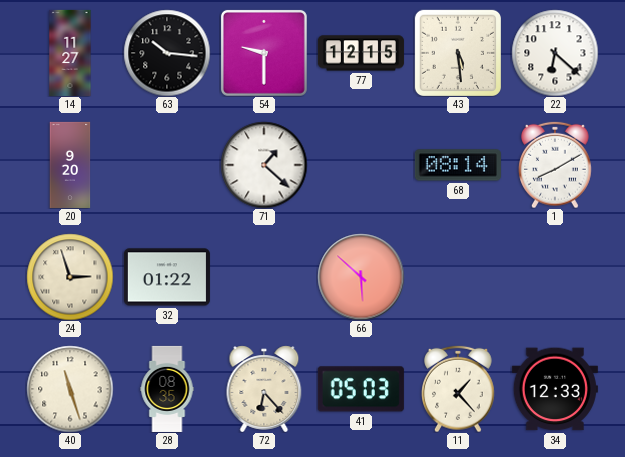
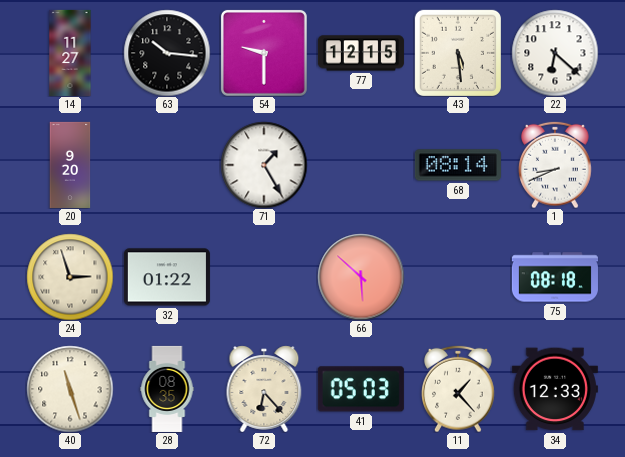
71: 1:22 -> 1:25
1: 8:10 -> 8:41
75: none -> 08:18
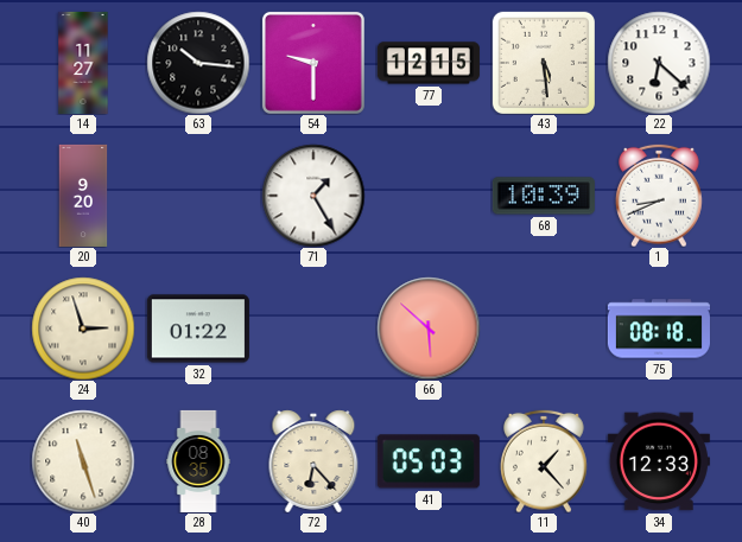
68: 08:14 -> 10:39
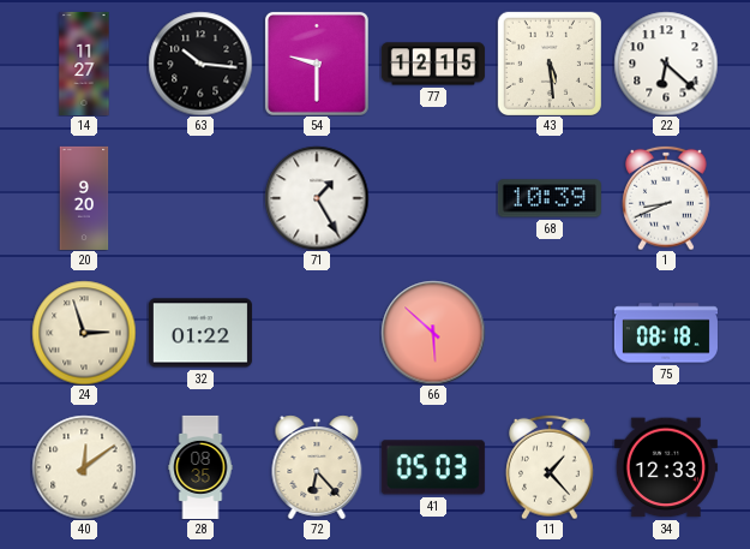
40: 11:27 -> 12:09
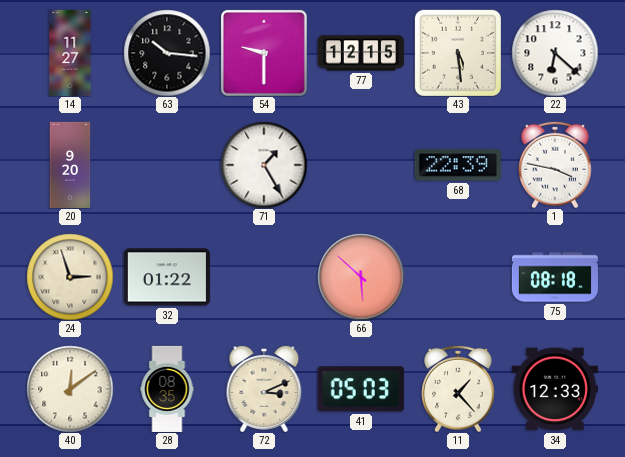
68: 10:39 -> 22:39
1: 8:41 -> 3:47
72: 6:23 -> 3:11
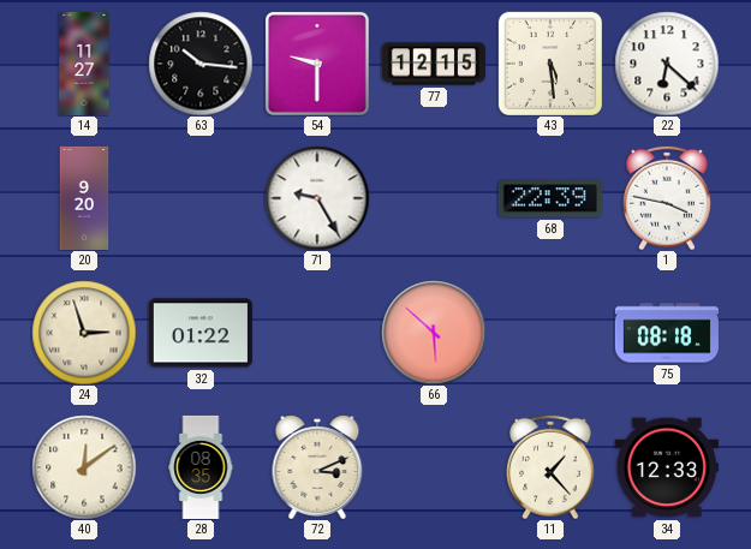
71: 1:25 -> 9:25
41: 05:03 -> none
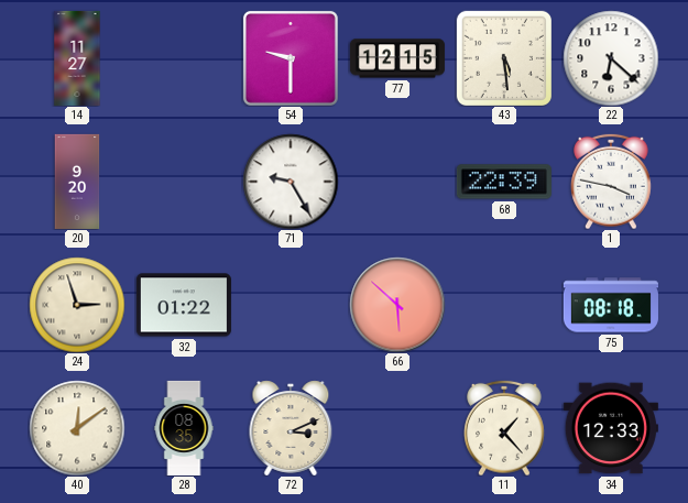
63: 10:16 -> none
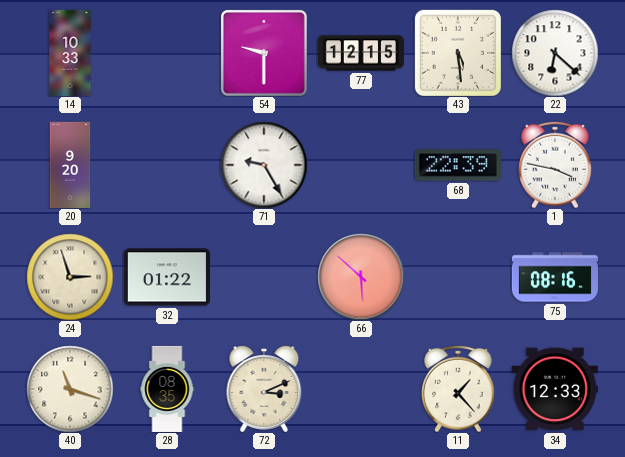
14: 11:27 -> 10:33
75: 08:18 -> 08:16
40: 12:09 -> 11:18
